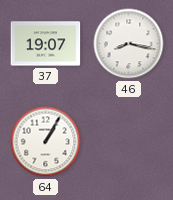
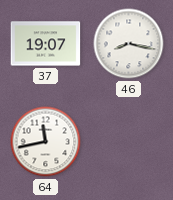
64: 1:05 -> 11:43
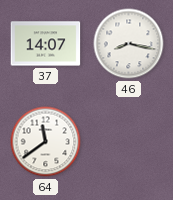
37: 19:07 -> 14:07
64: 11:43 -> 11:39
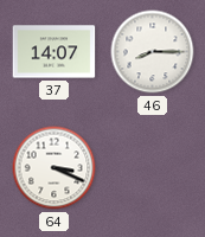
46: 8:17 -> 8:15
64: 11:39 -> 3:19
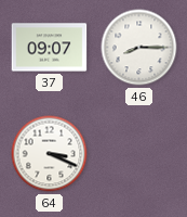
37: 14:07 -> 09:07
